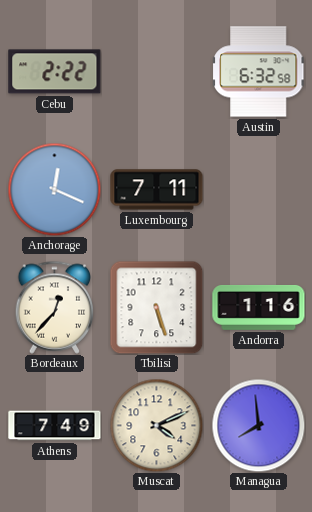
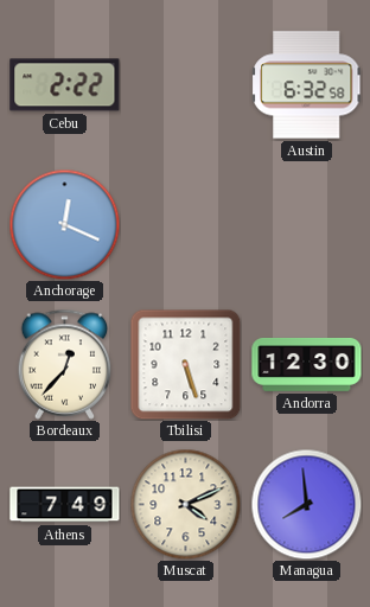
Luxembourg: 7:11 -> none
Andorra: 1:16 -> 12:30
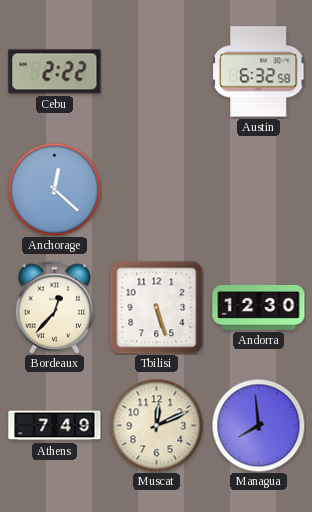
Anchorage: 12:19 -> 12:22
Muscat: 4:11 -> 12:11
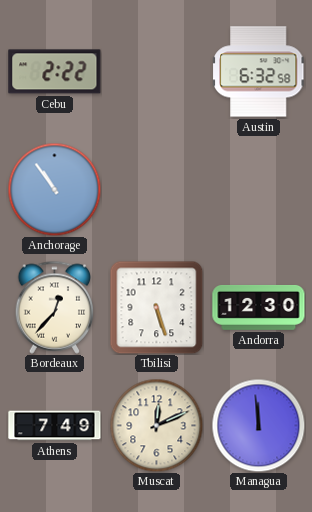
Anchorage: 12:22 -> 10:54
Managua: 7:59 -> 11:59
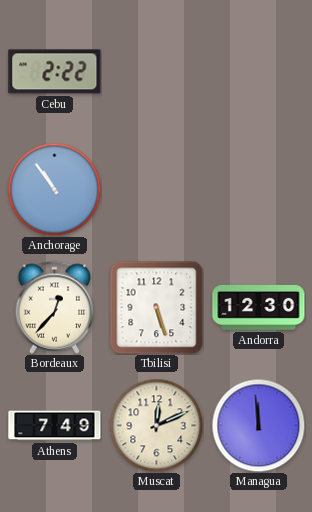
Austin: 6:32 -> none
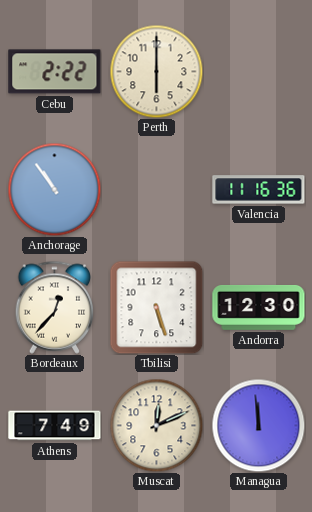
Perth: none -> 6:00
Valencia: none -> 11:16
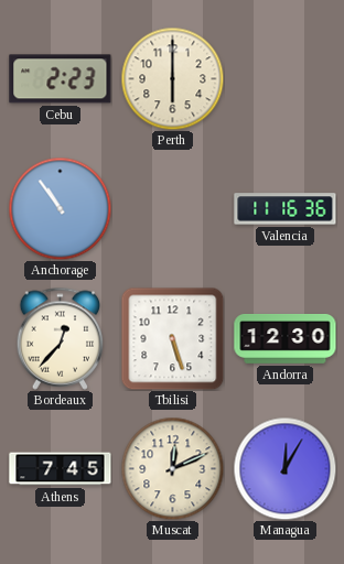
Cebu: 2:22 -> 2:23
Athens: 7:49 -> 7:45
Managua: 11:59 -> 12:05
